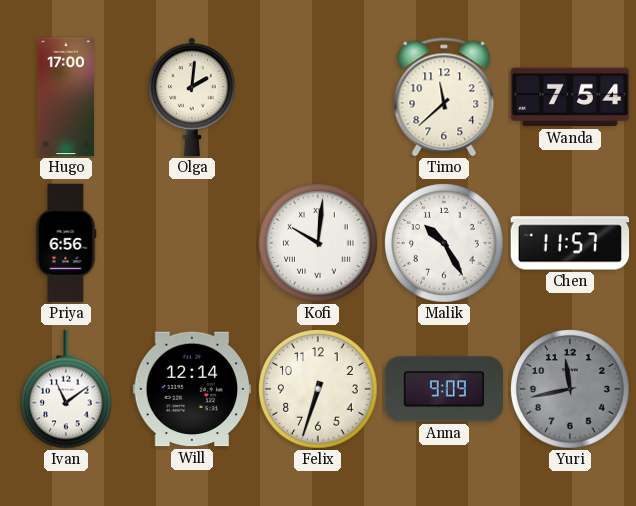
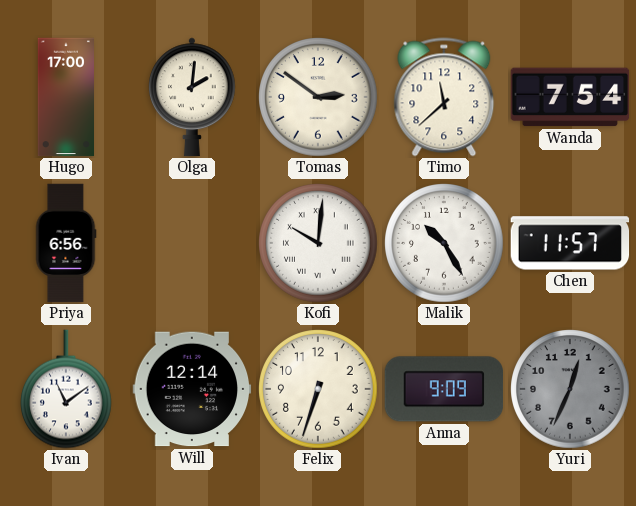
Tomas: none -> 2:51
Yuri: 11:43 -> 12:34
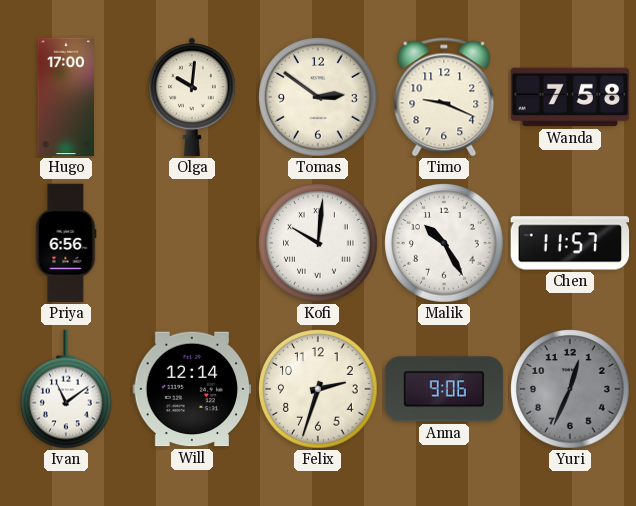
Olga: 2:01 -> 10:01
Timo: 11:38 -> 9:19
Wanda: 7:54 -> 7:58
Felix: 6:33 -> 2:33
Anna: 9:09 -> 9:06
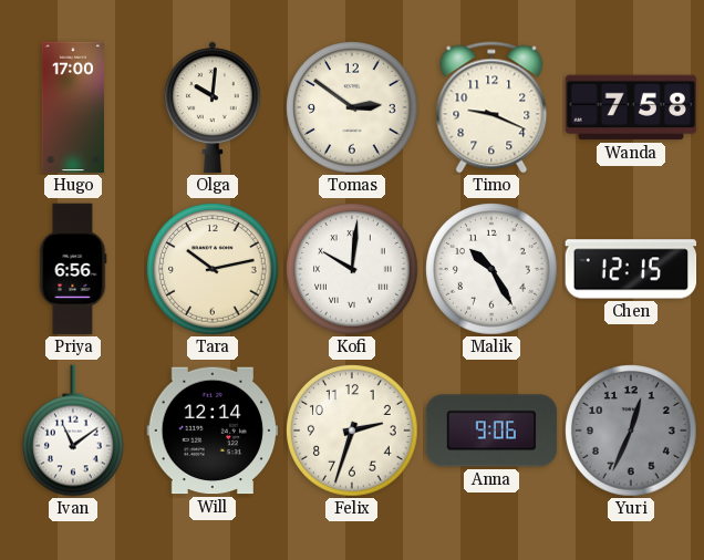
Tara: none -> 10:13
Chen: 11:57 -> 12:15
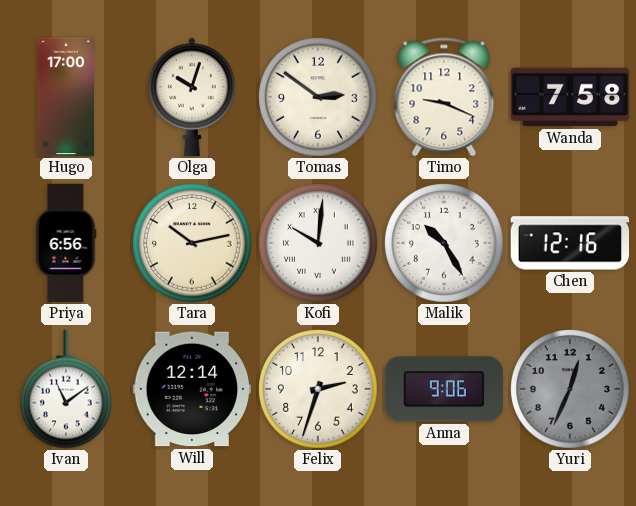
Olga: 10:01 -> 10:03
Chen: 12:15 -> 12:16
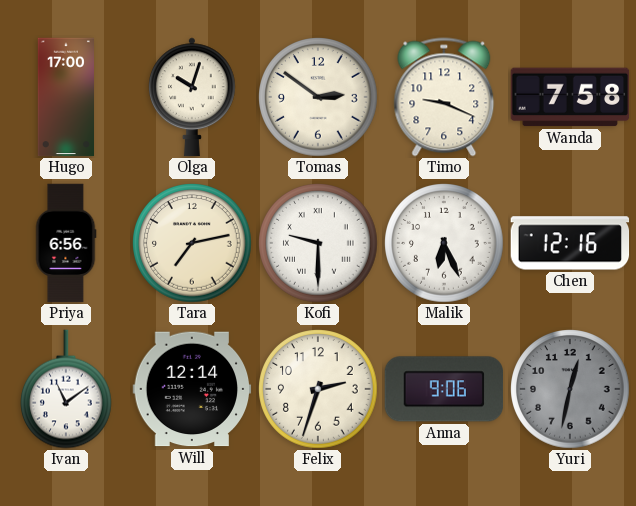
Tara: 10:13 -> 7:13
Kofi: 10:01 -> 9:30
Malik: 10:25 -> 6:26
Yuri: 12:34 -> 12:32
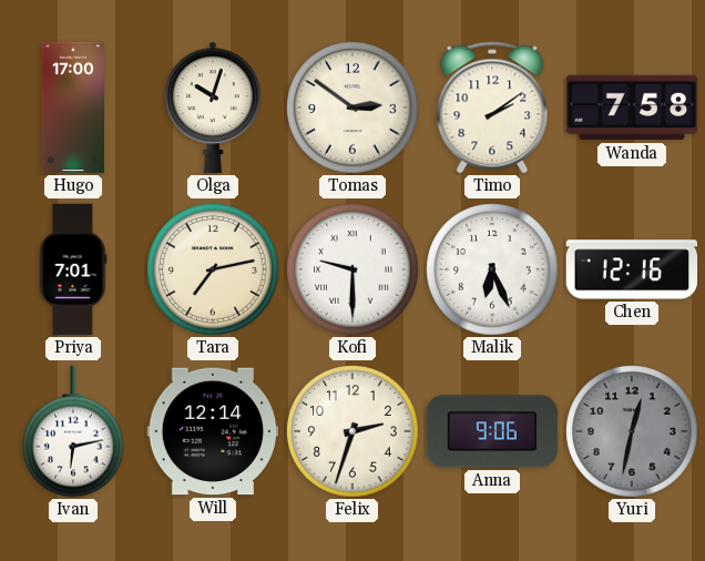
Timo: 9:19 -> 2:09
Priya: 6:56 -> 7:01
Ivan: 11:09 -> 6:13
